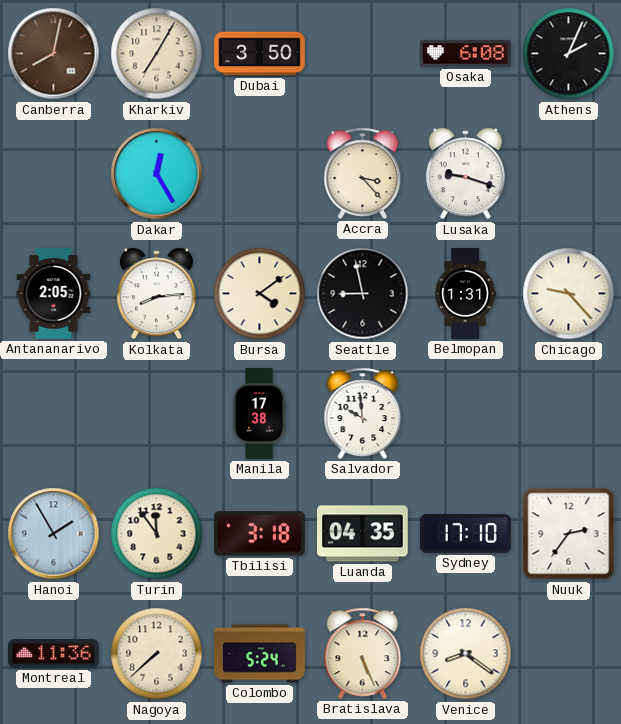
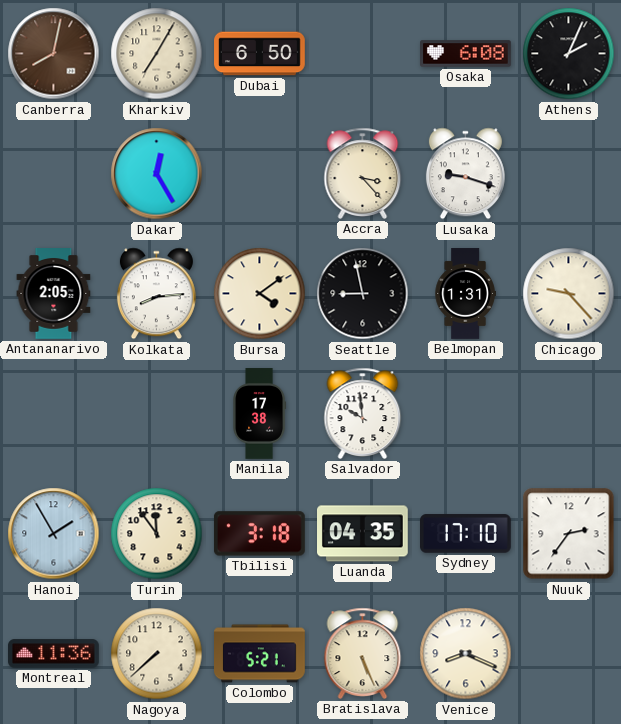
Dubai: 3:50 -> 6:50
Colombo: 5:24 -> 5:21
Venice: 8:21 -> 8:19
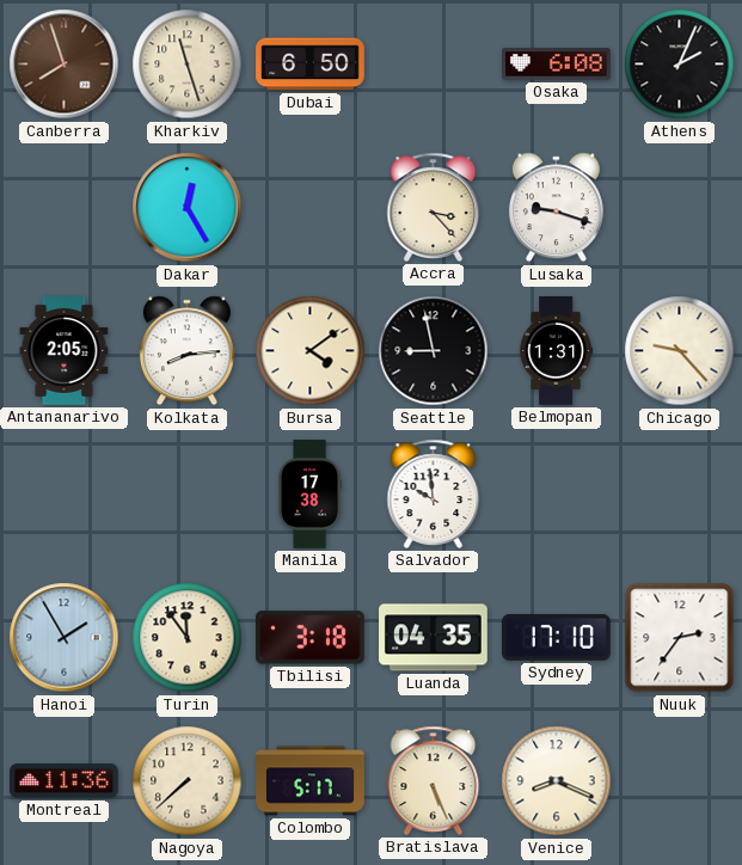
Canberra: 8:02 -> 7:57
Kharkiv: 7:05 -> 11:27
Colombo: 5:21 -> 5:17
